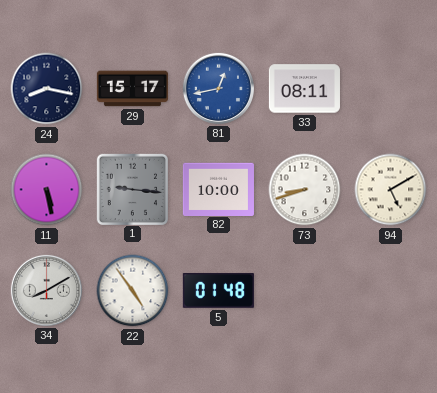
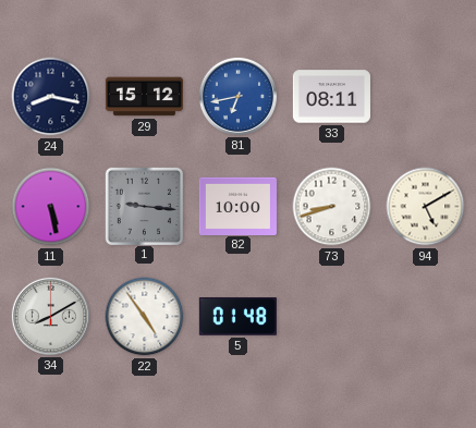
29: 15:17 -> 15:12
81: 12:43 -> 6:43
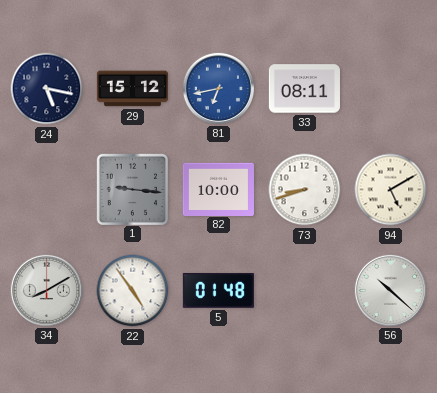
24: 8:17 -> 5:17
11: 5:28 -> none
56: none -> 10:22
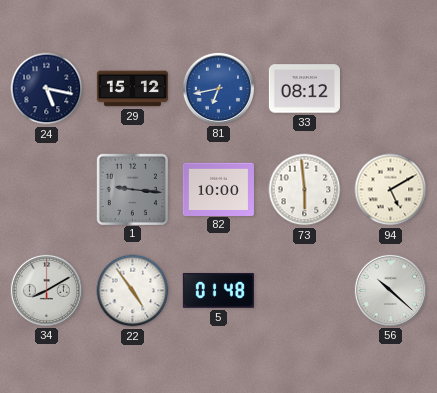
33: 08:11 -> 08:12
73: 8:42 -> 5:59
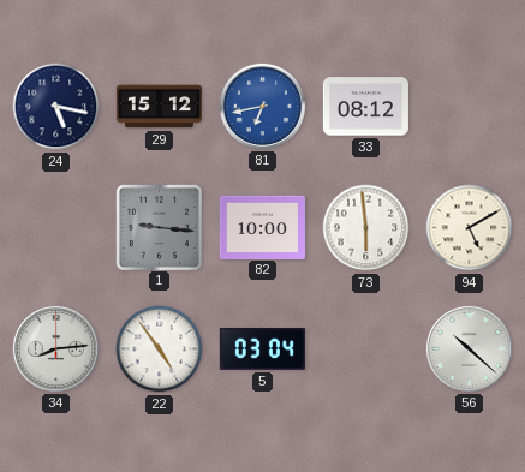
34: 8:10 -> 8:14
5: 01:48 -> 03:04
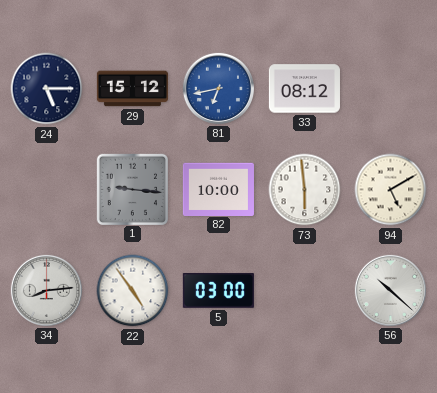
24: 5:17 -> 5:15
5: 03:04 -> 03:00
